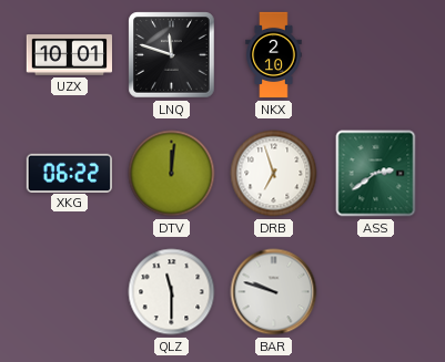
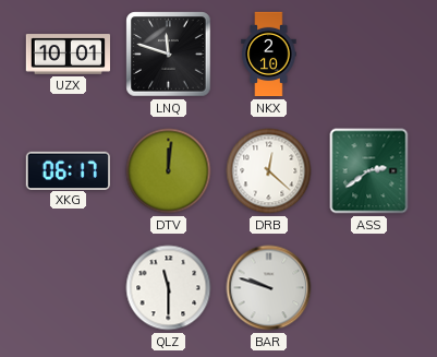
XKG: 06:22 -> 06:17
DRB: 6:57 -> 12:22
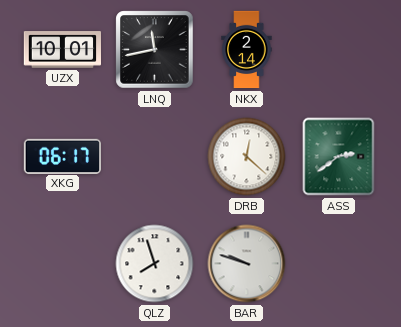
LNQ: 11:48 -> 11:43
NKX: 2:10 -> 2:14
DTV: 12:01 -> none
QLZ: 11:30 -> 7:57
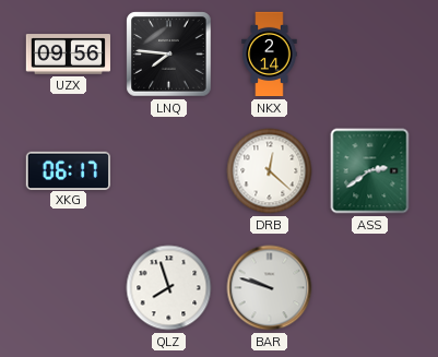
UZX: 10:01 -> 09:56
LNQ: 11:43 -> 7:46
